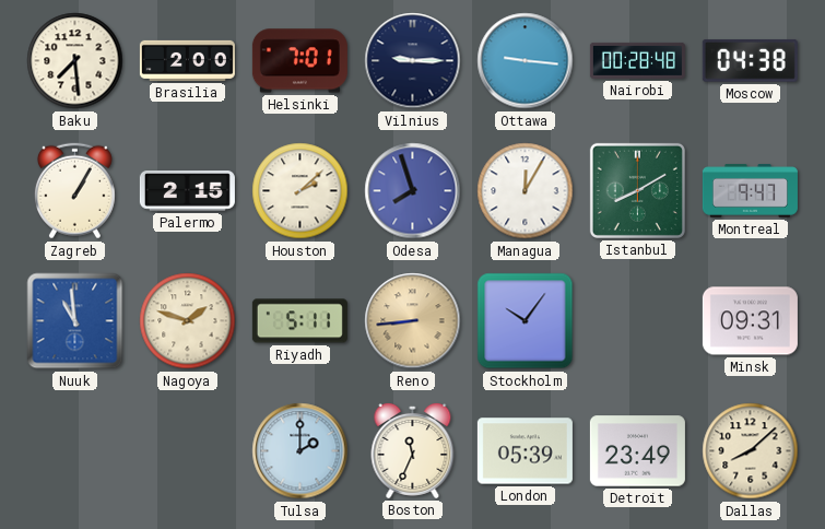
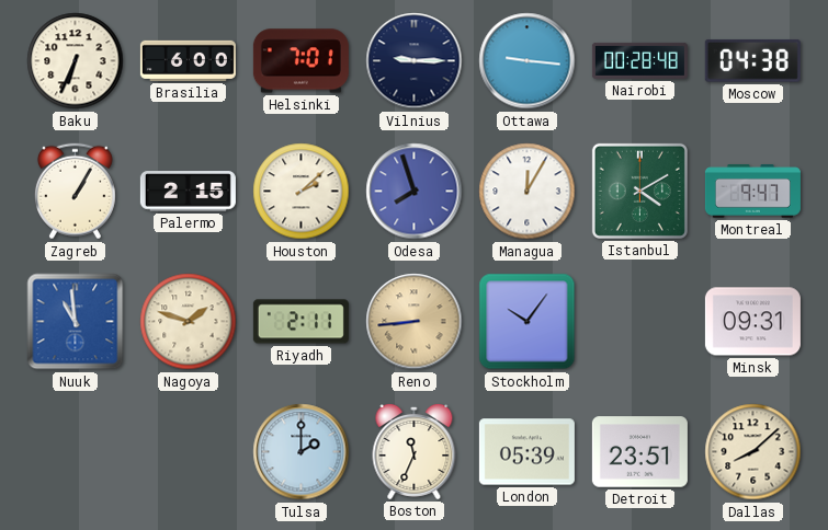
Baku: 7:29 -> 6:34
Brasilia: 2:00 -> 6:00
Istanbul: 8:10 -> 4:10
Riyadh: 5:11 -> 2:11
Detroit: 23:49 -> 23:51
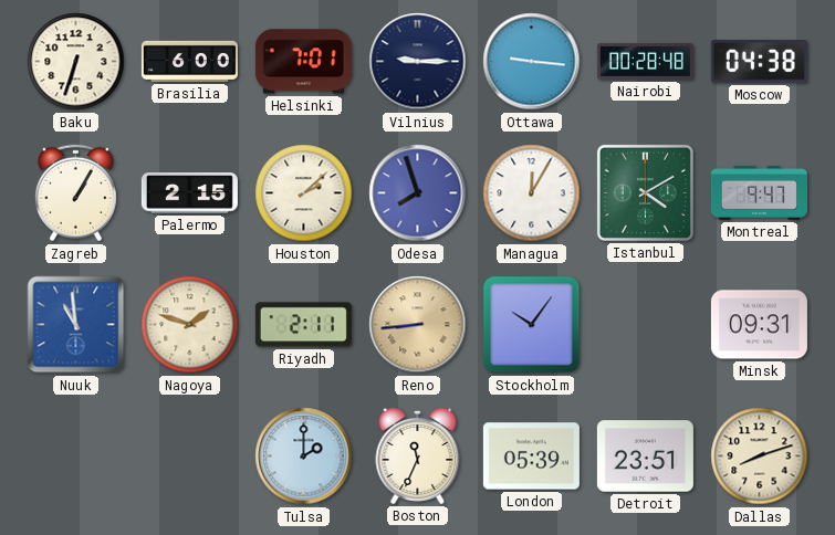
Baku: 6:34 -> 6:33
Dallas: 8:08 -> 8:12
